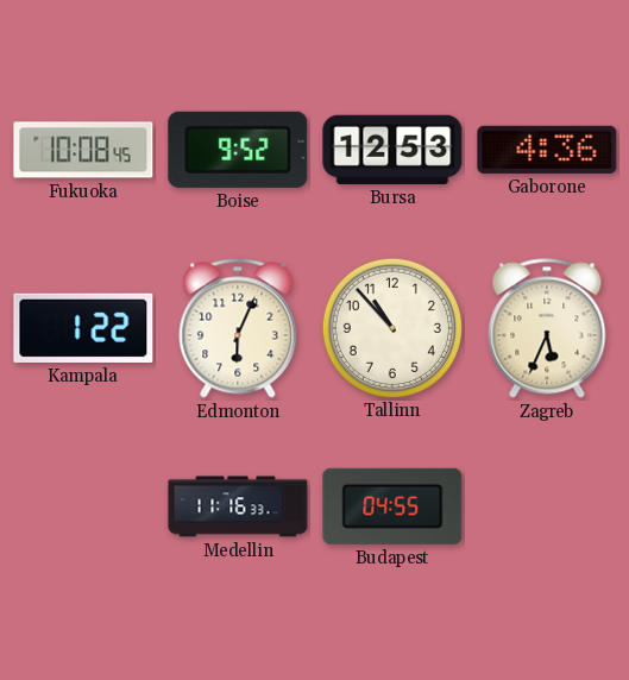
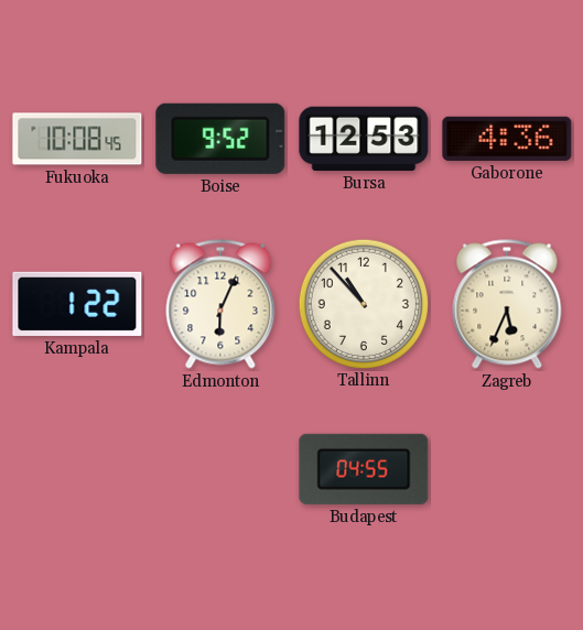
Medellin: 11:16 -> none
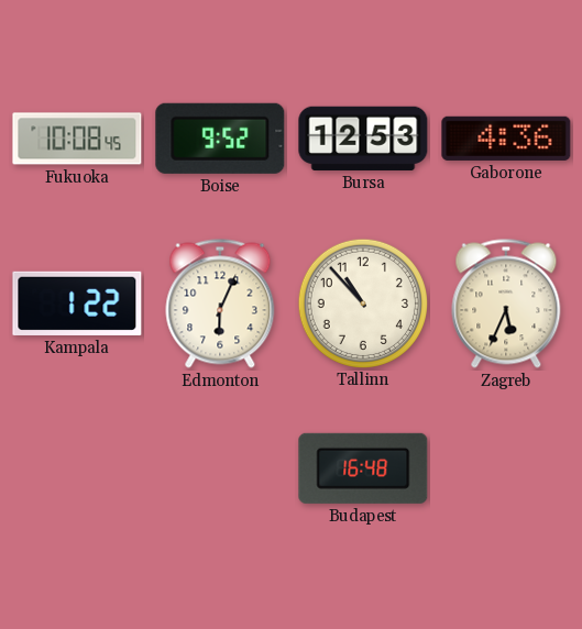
Budapest: 04:55 -> 16:48
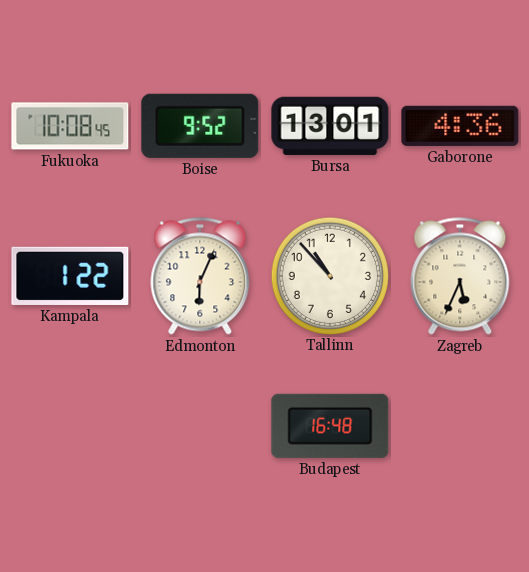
Bursa: 12:53 -> 13:01
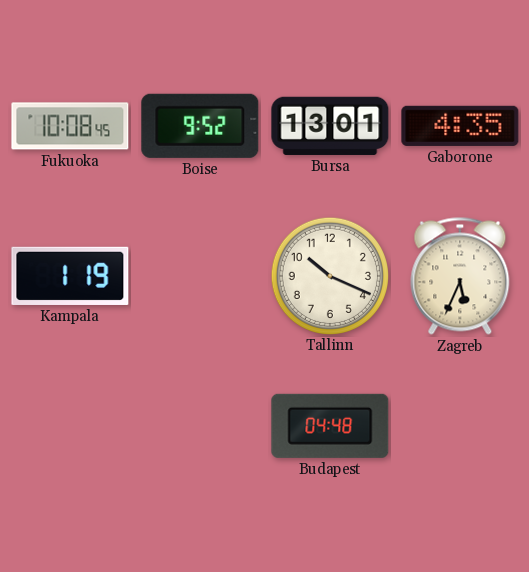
Gaborone: 4:36 -> 4:35
Kampala: 1:22 -> 1:19
Edmonton: 6:04 -> none
Tallinn: 10:53 -> 10:19
Budapest: 16:48 -> 04:48
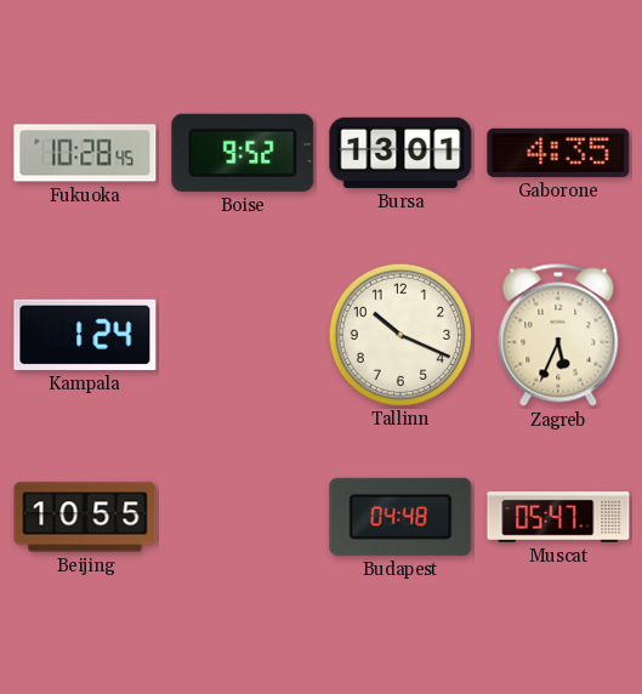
Fukuoka: 10:08 -> 10:28
Kampala: 1:19 -> 1:24
Beijing: none -> 10:55
Muscat: none -> 05:47
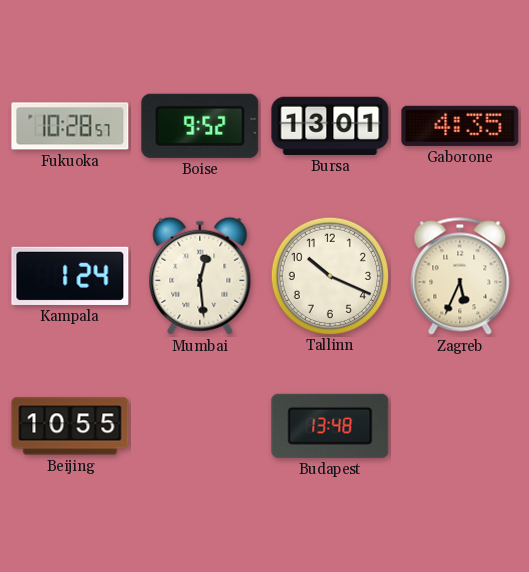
Fukuoka: 10:28:45 -> 10:28:57
Mumbai: none -> 12:29
Budapest: 04:48 -> 13:48
Muscat: 05:47 -> none
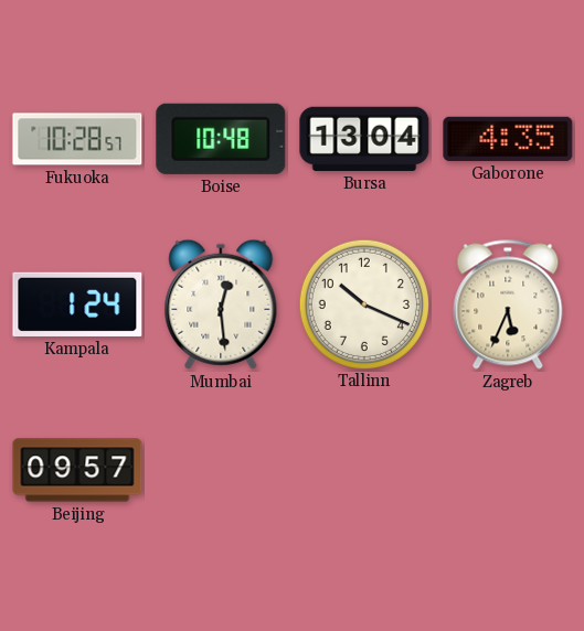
Boise: 9:52 -> 10:48
Bursa: 13:01 -> 13:04
Beijing: 10:55 -> 09:57
Budapest: 13:48 -> none
